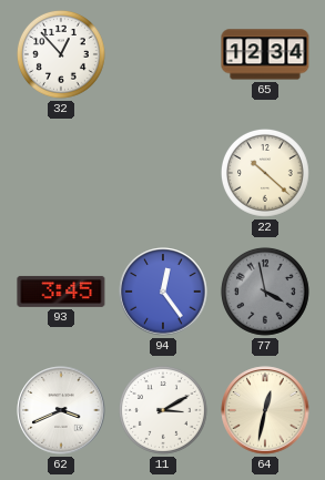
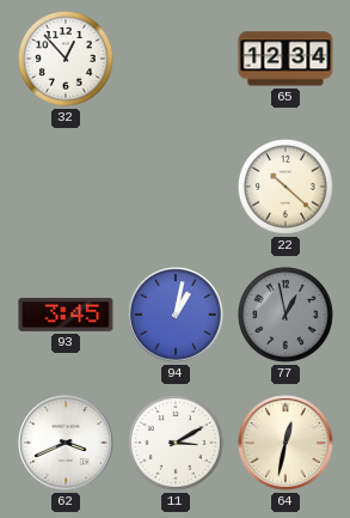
94: 12:24 -> 1:02
77: 3:58 -> 12:58
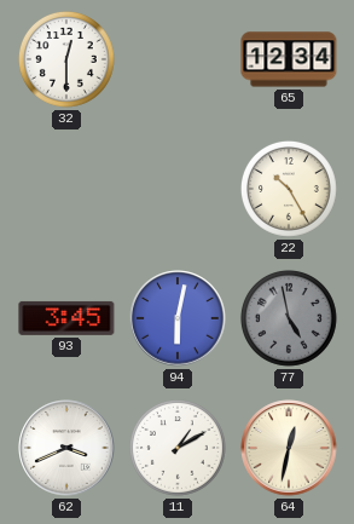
32: 12:53 -> 12:30
22: 10:22 -> 10:25
94: 1:02 -> 6:02
77: 12:58 -> 4:58
11: 3:10 -> 1:10
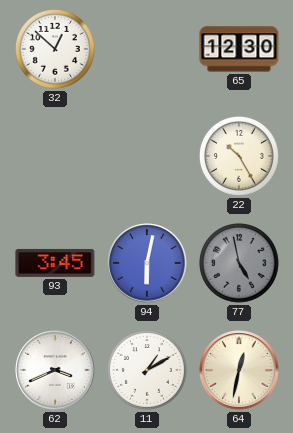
32: 12:30 -> 12:52
65: 12:34 -> 12:30
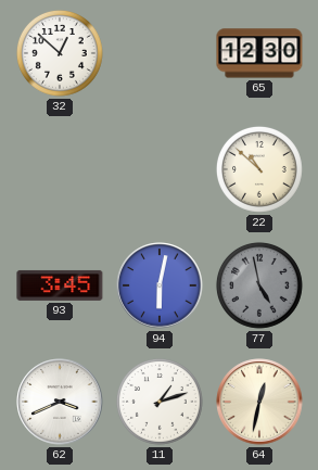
22: 10:25 -> 10:52
11: 1:10 -> 1:12
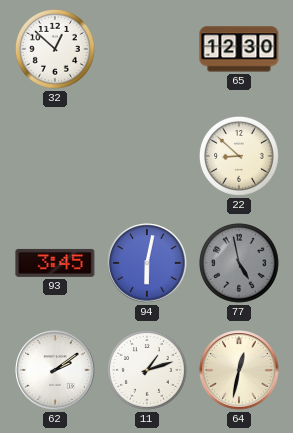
22: 10:52 -> 8:52
62: 3:41 -> 2:09
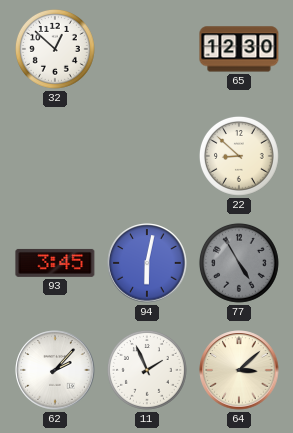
77: 4:58 -> 4:55
62: 2:09 -> 2:07
11: 1:12 -> 1:56
64: 12:32 -> 3:08
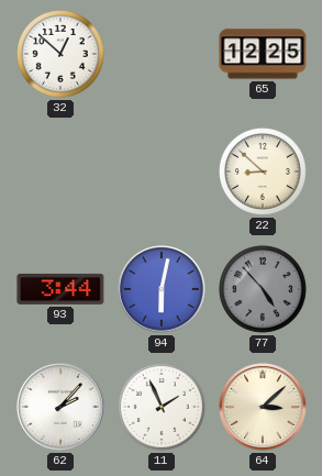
65: 12:30 -> 12:25
93: 3:45 -> 3:44
77: 4:55 -> 4:53
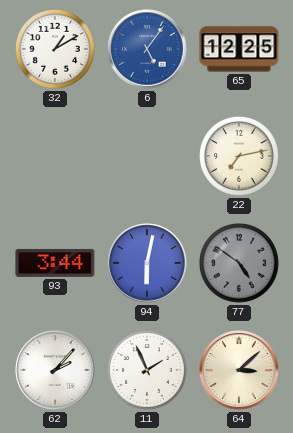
32: 12:52 -> 1:10
6: none -> 5:06
22: 8:52 -> 7:13
77: 4:53 -> 4:51
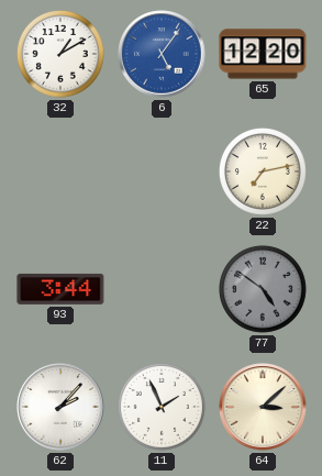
65: 12:25 -> 12:20
94: 6:02 -> none
